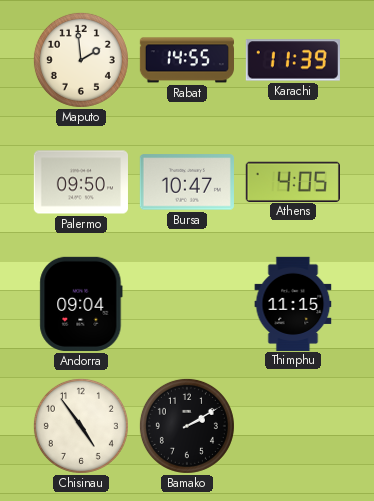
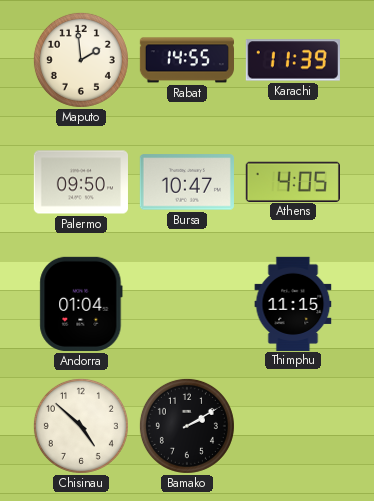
Andorra: 09:04 -> 01:04
Chisinau: 4:54 -> 4:52
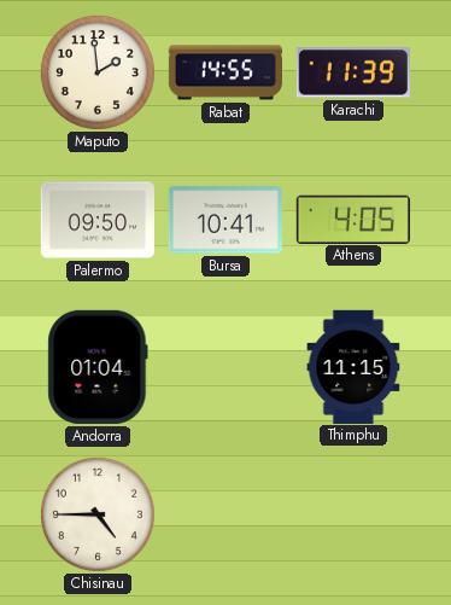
Bursa: 10:47 -> 10:41
Chisinau: 4:52 -> 4:45
Bamako: 2:10 -> none
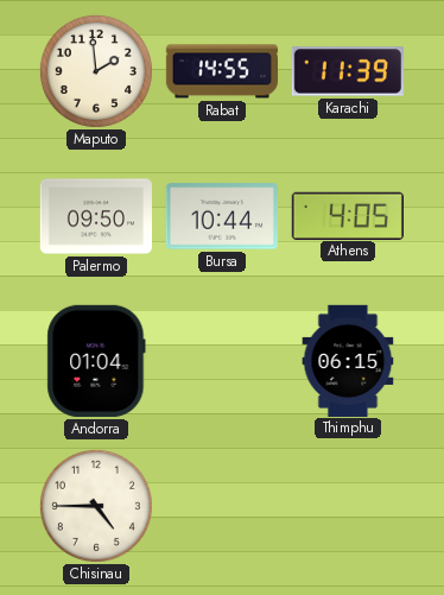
Bursa: 10:41 -> 10:44
Thimphu: 11:15 -> 06:15
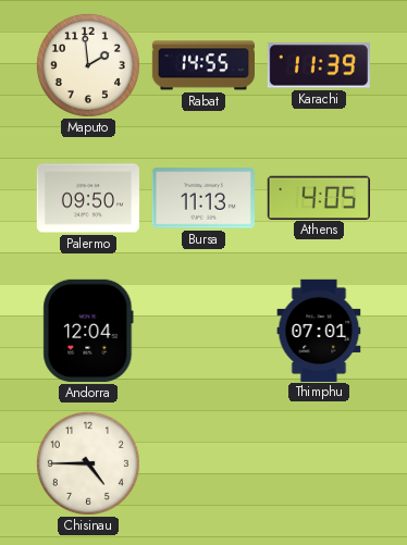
Bursa: 10:44 -> 11:13
Andorra: 01:04 -> 12:04
Thimphu: 06:15 -> 07:01
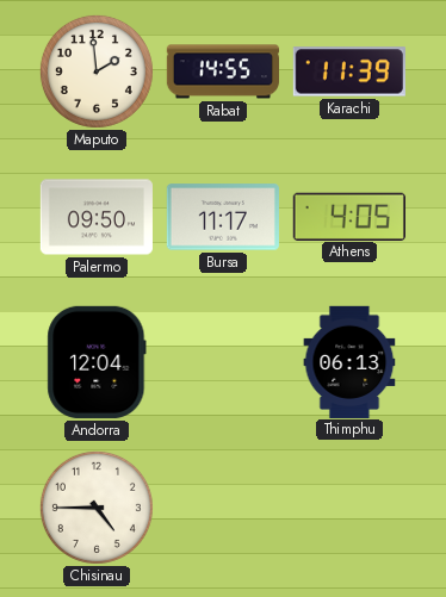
Bursa: 11:13 -> 11:17
Thimphu: 07:01 -> 06:13
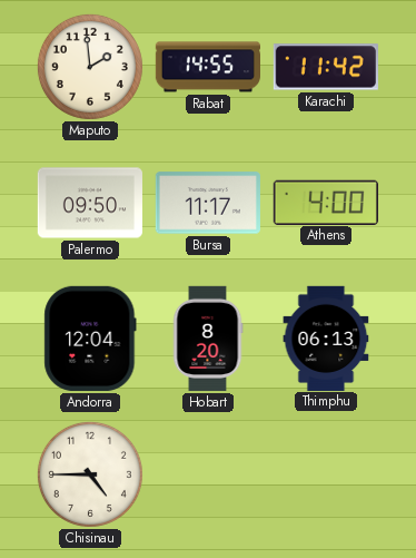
Karachi: 11:39 -> 11:42
Athens: 4:05 -> 4:00
Hobart: none -> 8:20
